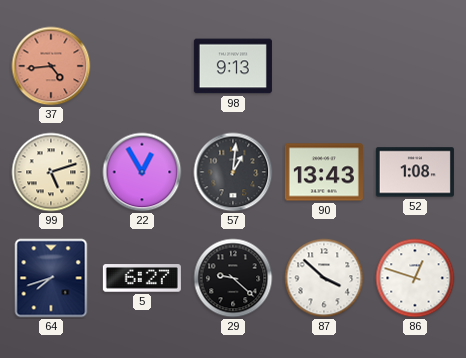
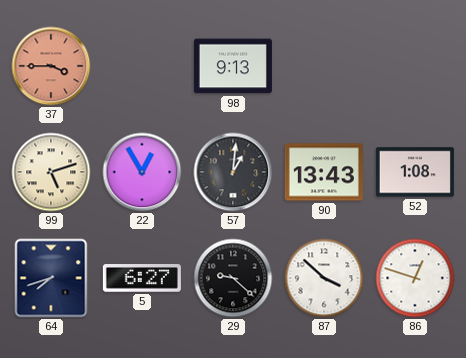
37: 4:44 -> 3:45
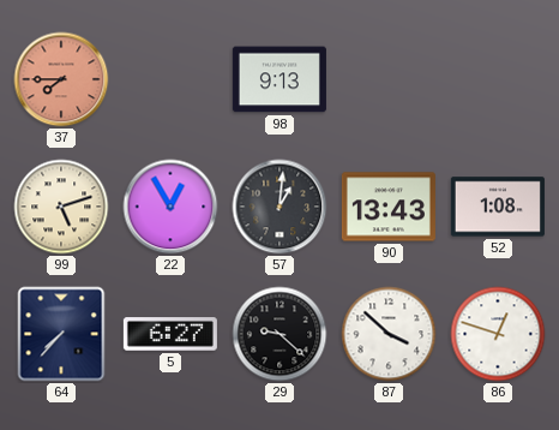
37: 3:45 -> 7:45
64: 7:42 -> 7:37
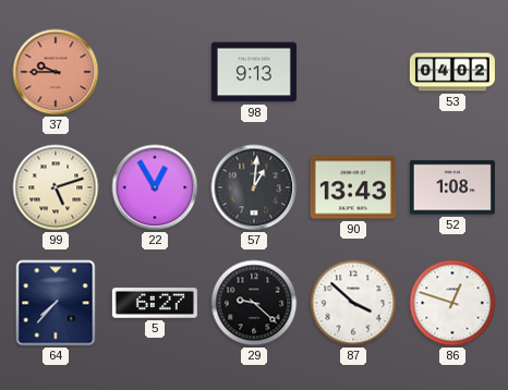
37: 7:45 -> 9:45
53: none -> 04:02
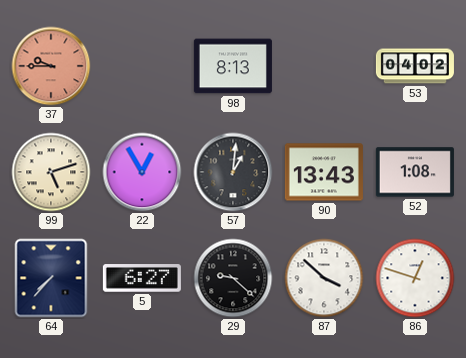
98: 9:13 -> 8:13
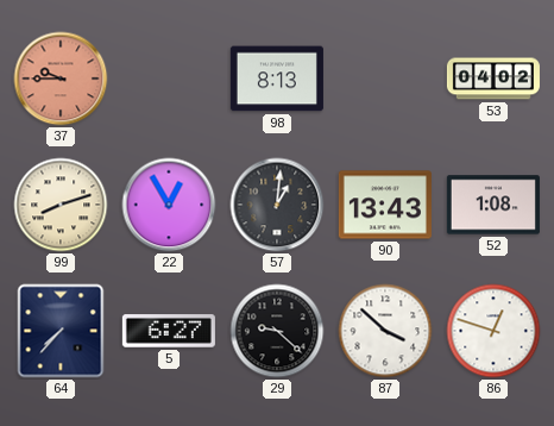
99: 5:12 -> 8:12
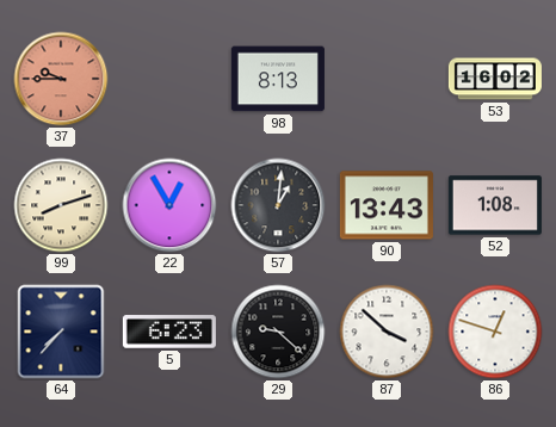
53: 04:02 -> 16:02
5: 6:27 -> 6:23
